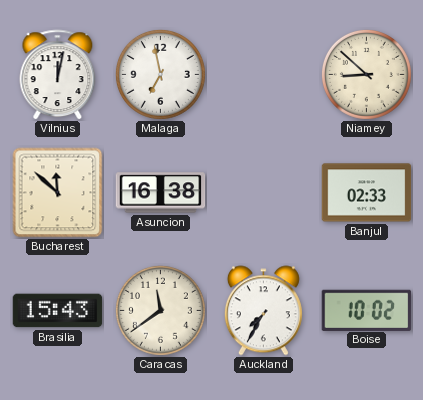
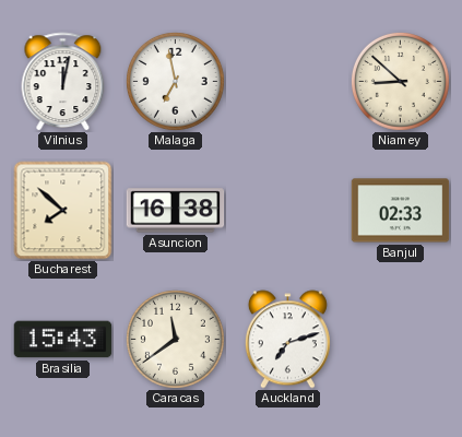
Bucharest: 11:52 -> 7:52
Auckland: 7:35 -> 7:12
Boise: 10:02 -> none
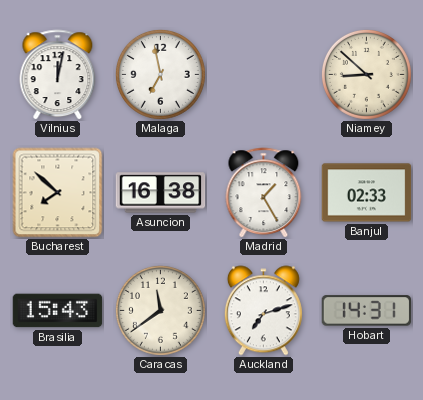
Madrid: none -> 1:25
Hobart: none -> 14:31
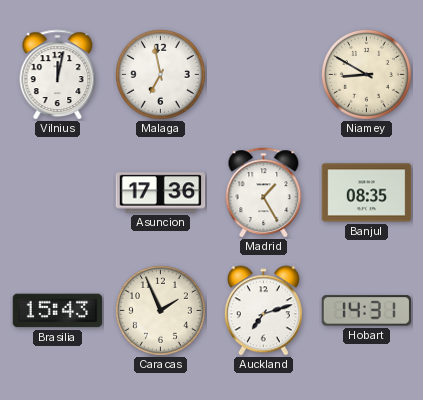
Niamey: 8:52 -> 8:50
Bucharest: 7:52 -> none
Asuncion: 16:38 -> 17:36
Banjul: 02:33 -> 08:35
Caracas: 11:39 -> 1:56
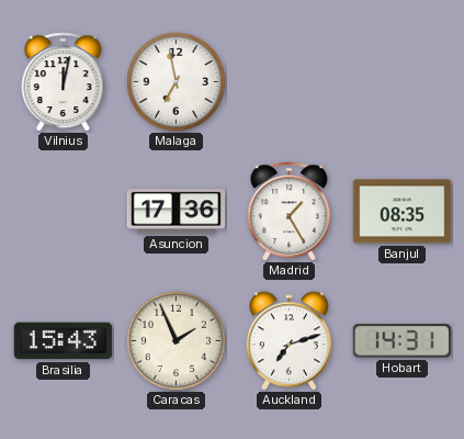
Niamey: 8:50 -> none
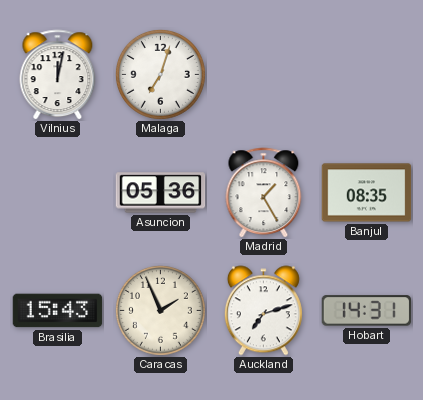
Malaga: 6:58 -> 7:03
Asuncion: 17:36 -> 05:36
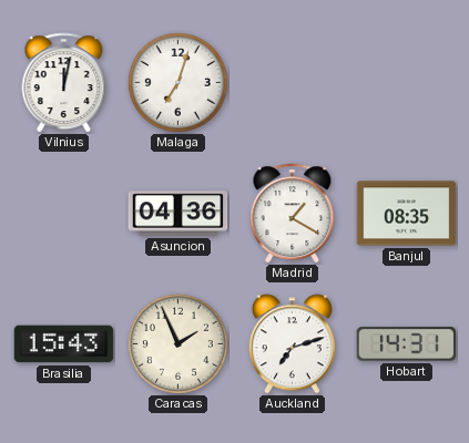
Asuncion: 05:36 -> 04:36
Madrid: 1:25 -> 1:20
